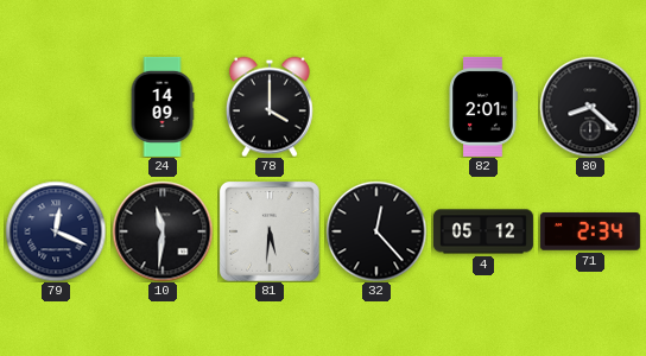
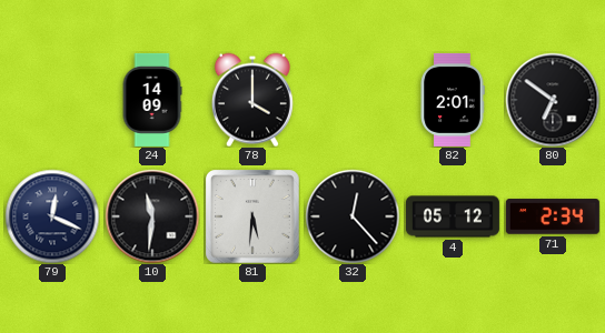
80: 8:22 -> 6:51
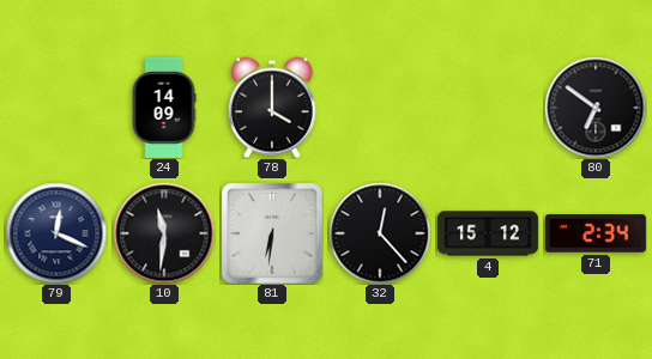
82: 2:01 -> none
81: 5:31 -> 6:31
4: 05:12 -> 15:12
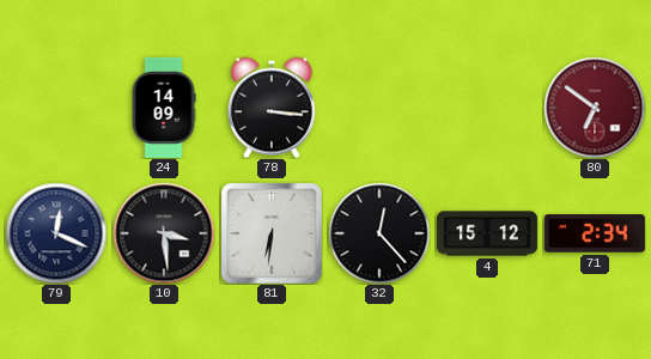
78: 4:00 -> 3:16
80 dial: black -> burgundy
10: 11:31 -> 3:29
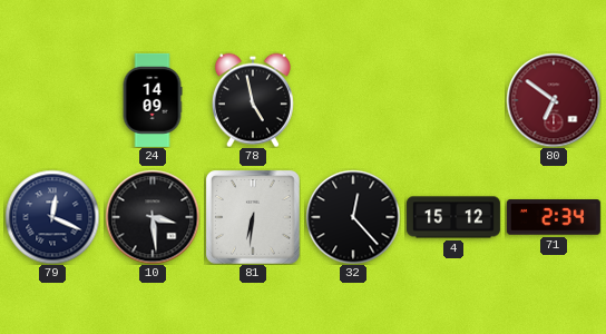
78: 3:16 -> 4:58
